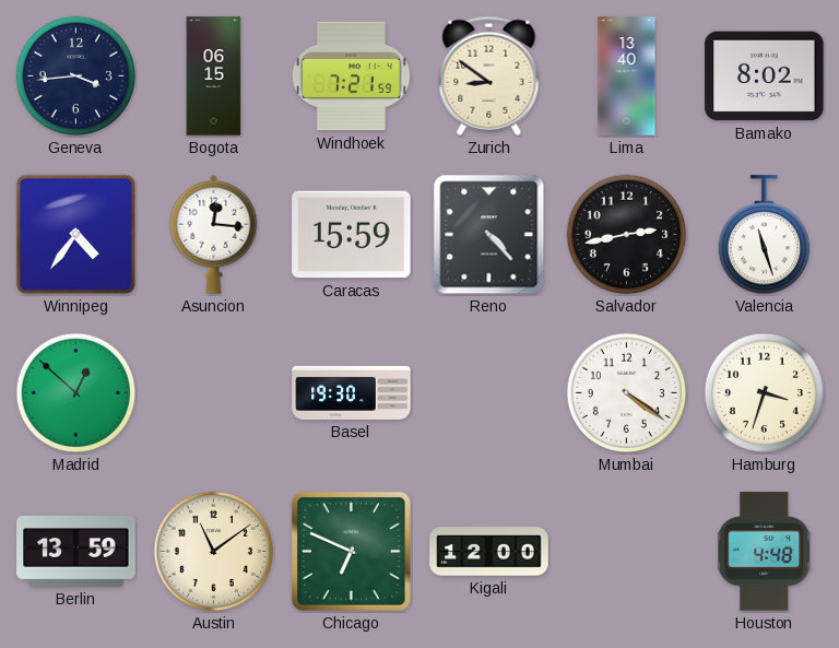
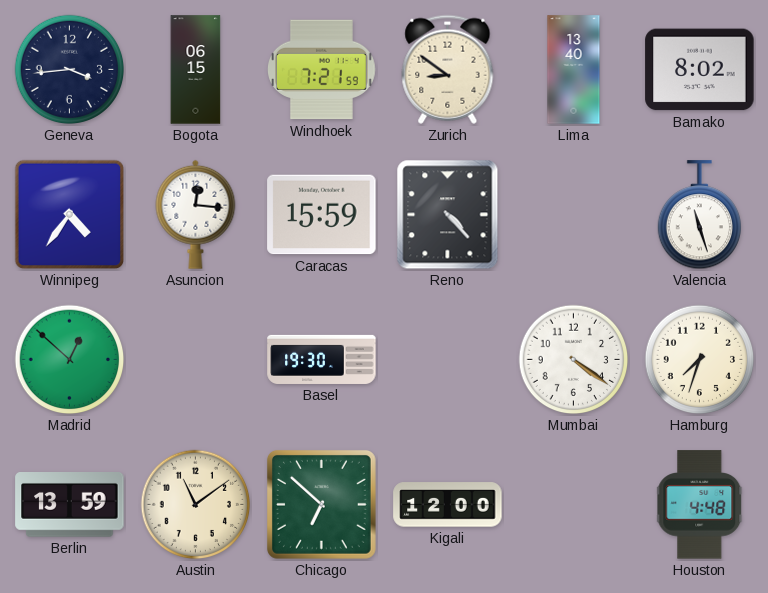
Salvador: 2:43 -> none
Hamburg: 3:33 -> 7:33
Chicago: 6:49 -> 6:52
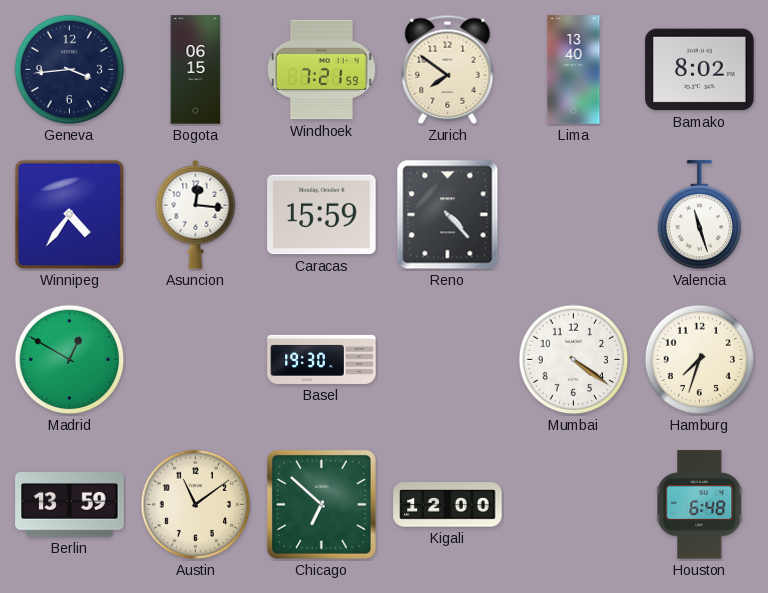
Zurich: 8:51 -> 7:51
Madrid: 12:52 -> 12:50
Houston: 4:48 -> 6:48
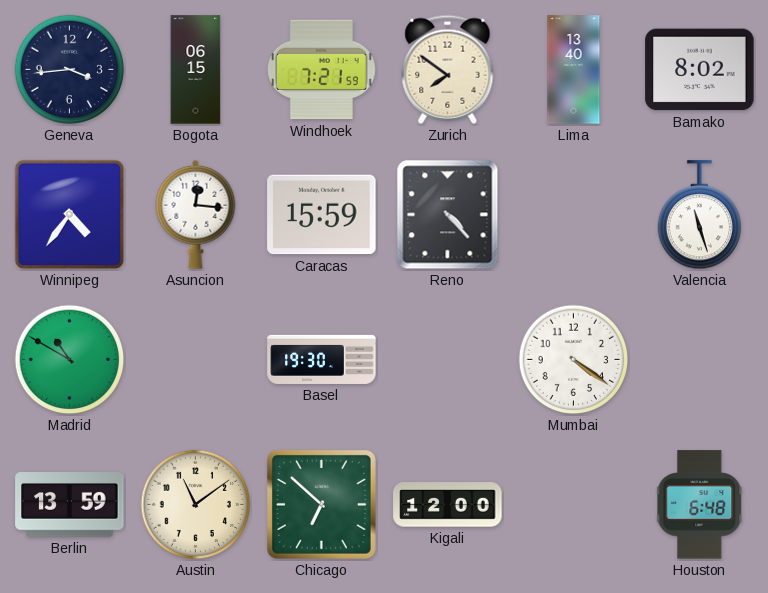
Madrid: 12:50 -> 10:50
Hamburg: 7:33 -> none
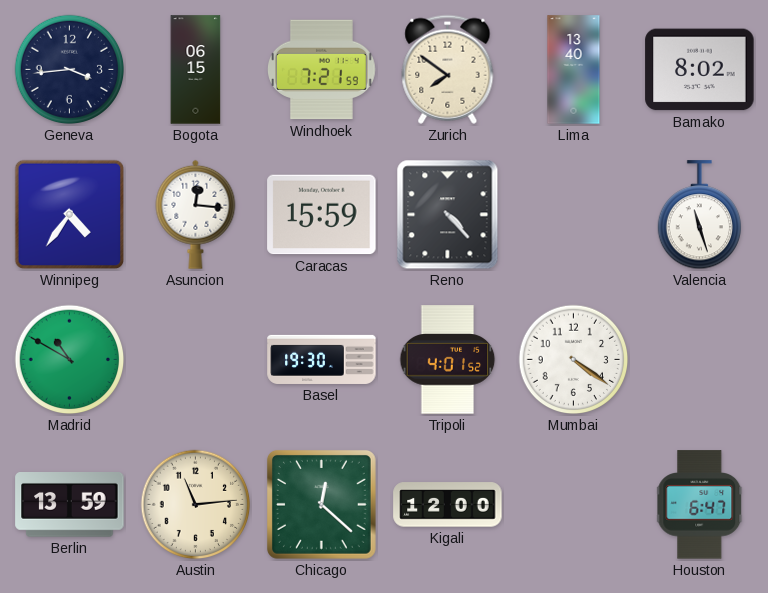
Tripoli: none -> 4:01
Austin: 11:09 -> 11:14
Chicago: 6:52 -> 12:22
Houston: 6:48 -> 6:47
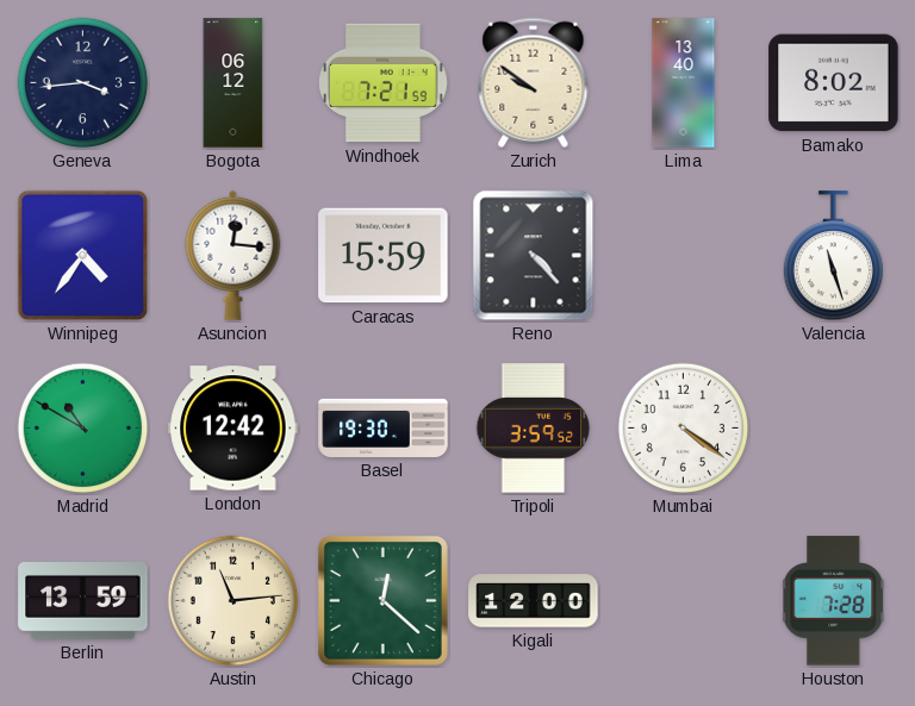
Bogota: 06:15 -> 06:12
Zurich: 7:51 -> 9:51
London: none -> 12:42
Tripoli: 4:01 -> 3:59
Houston: 6:47 -> 7:28
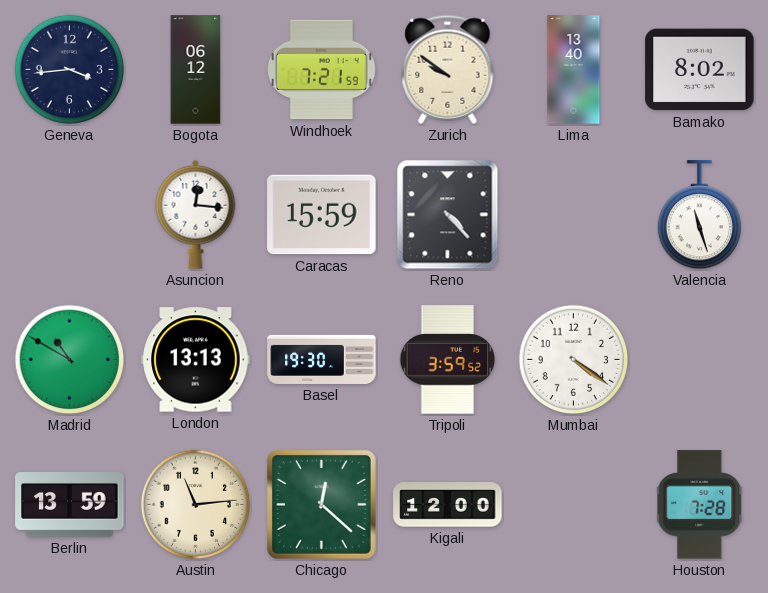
Winnipeg: 4:36 -> none
London: 12:42 -> 13:13
